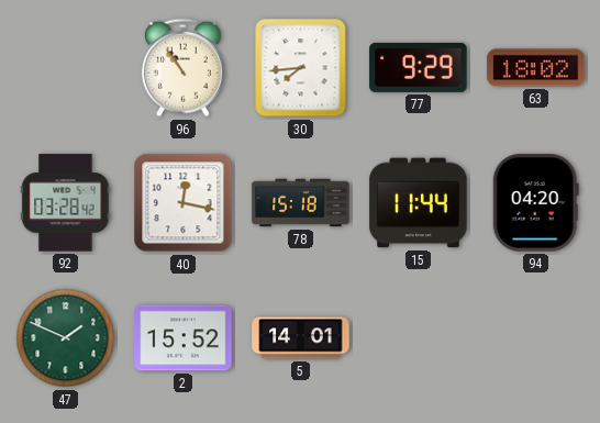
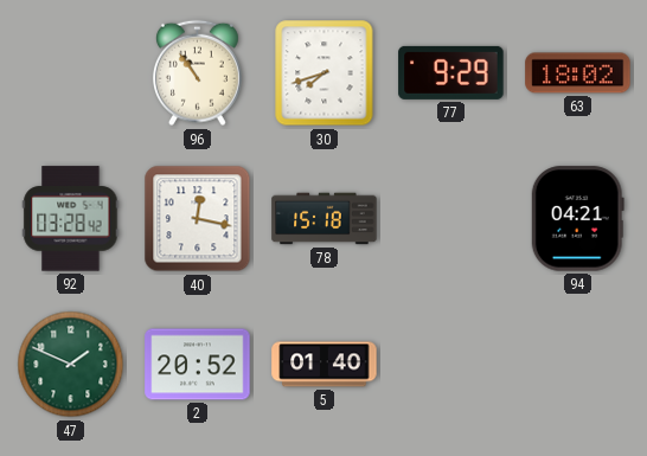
30: 7:44 -> 7:42
15: 11:44 -> none
94: 04:20 -> 04:21
2: 15:52 -> 20:52
5: 14:01 -> 01:40
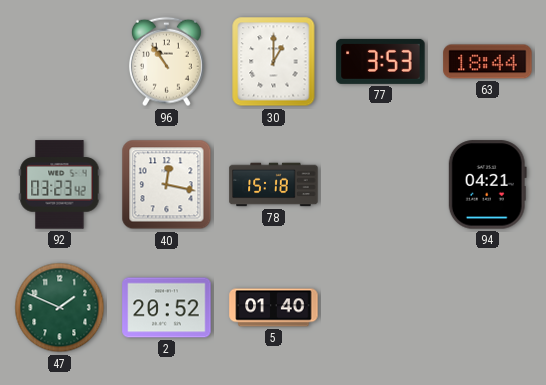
30: 7:42 -> 1:00
77: 9:29 -> 3:53
63: 18:02 -> 18:44
92: 03:28 -> 03:23
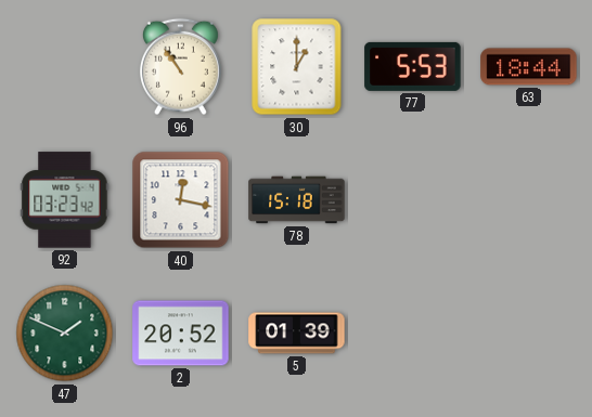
77: 3:53 -> 5:53
94: 04:21 -> none
5: 01:40 -> 01:39
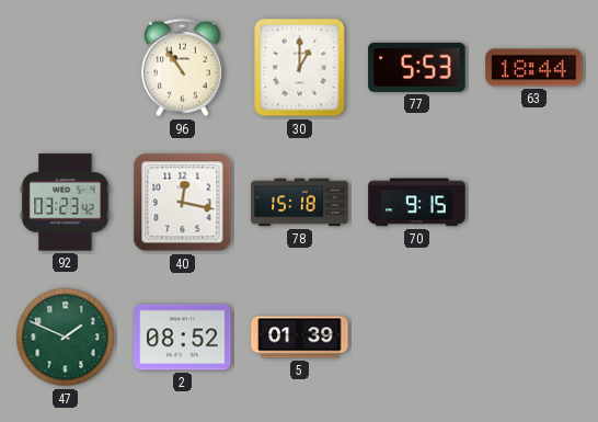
70: none -> 9:15
2: 20:52 -> 08:52
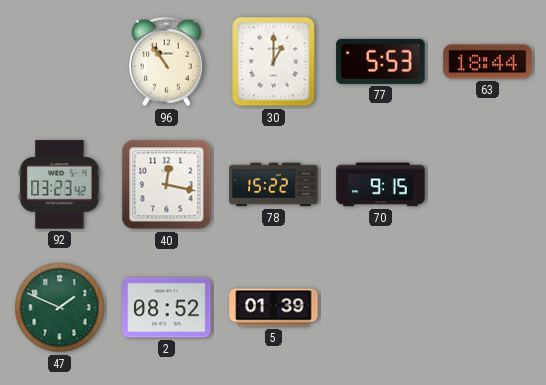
78: 15:18 -> 15:22
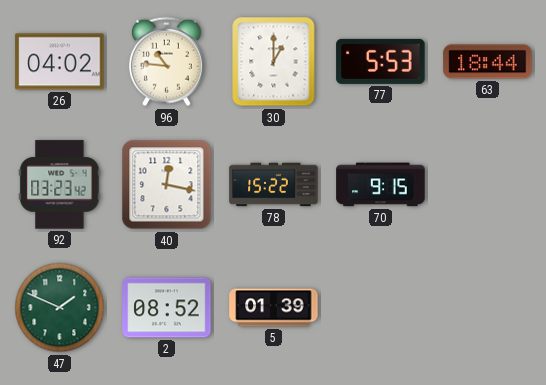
26: none -> 04:02
96: 10:54 -> 10:46
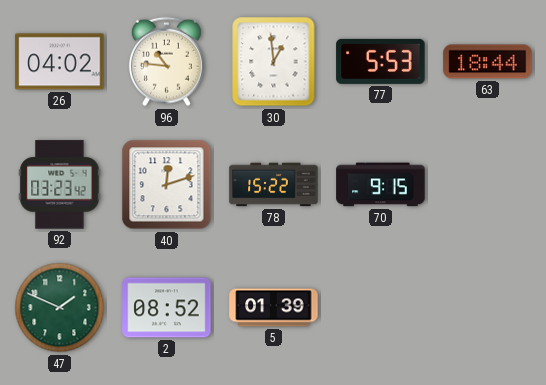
30: 1:00 -> 12:59
40: 12:17 -> 12:12
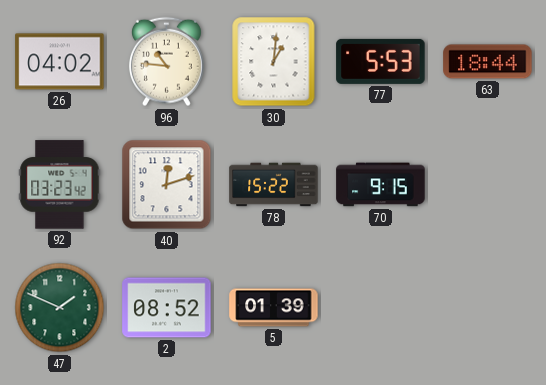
30: 12:59 -> 1:01
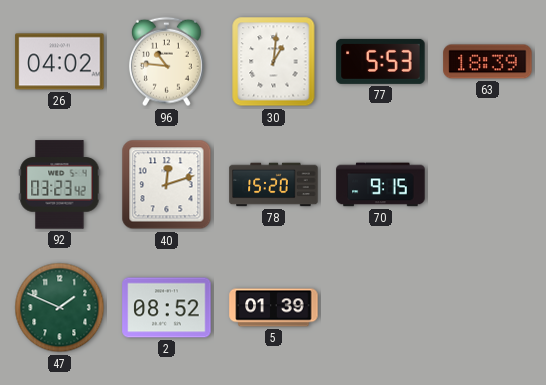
63: 18:44 -> 18:39
78: 15:22 -> 15:20
